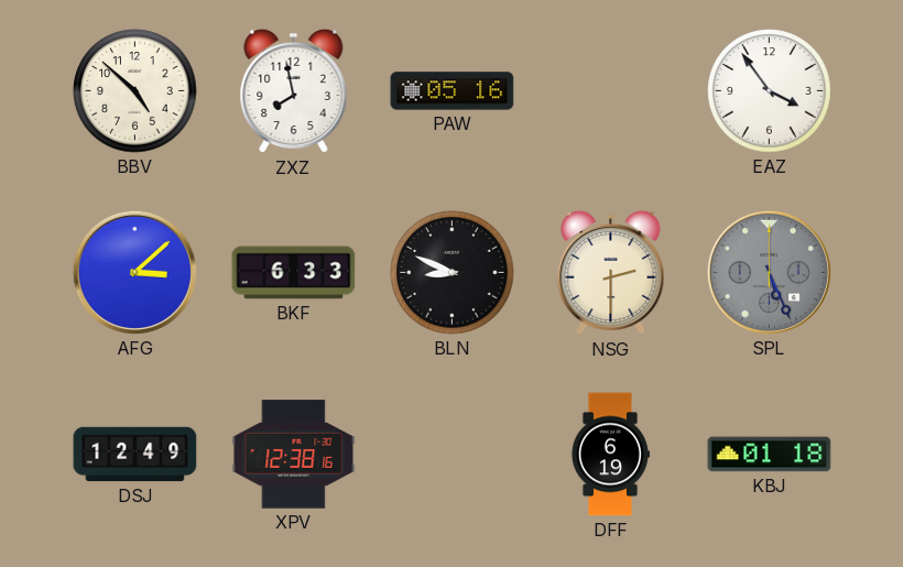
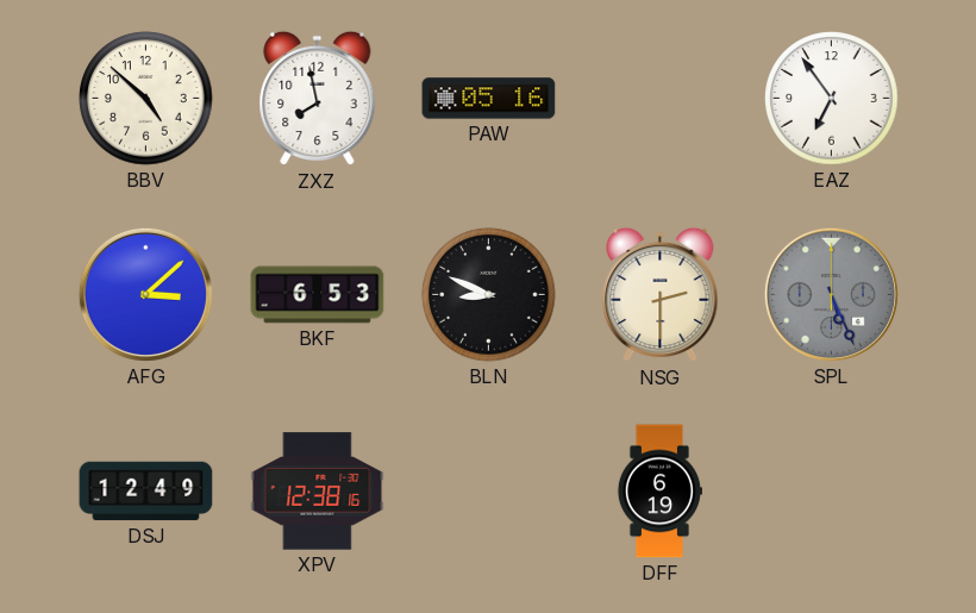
EAZ: 3:54 -> 6:54
BKF: 6:33 -> 6:53
KBJ: 01:18 -> none
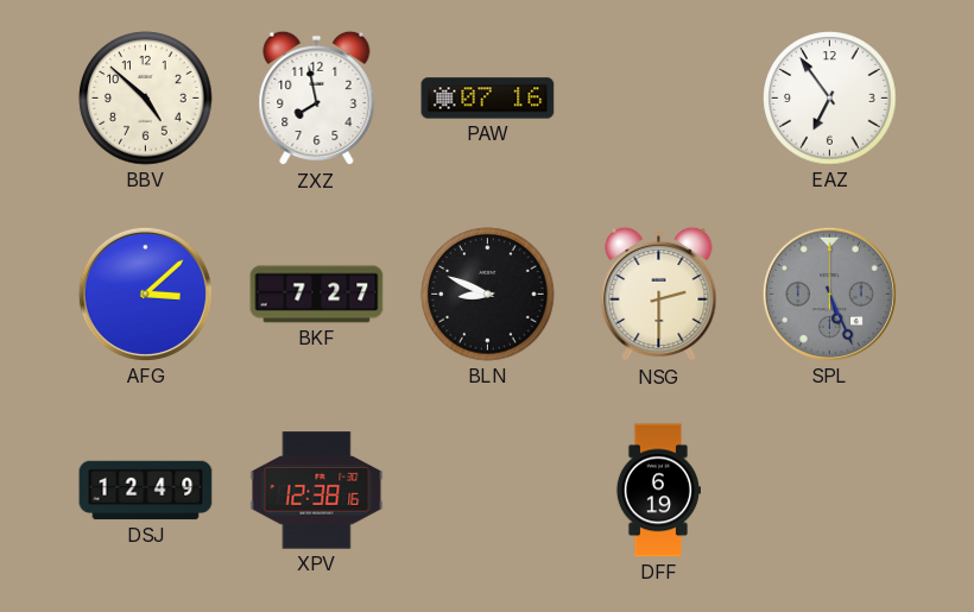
PAW: 05:16 -> 07:16
BKF: 6:53 -> 7:27
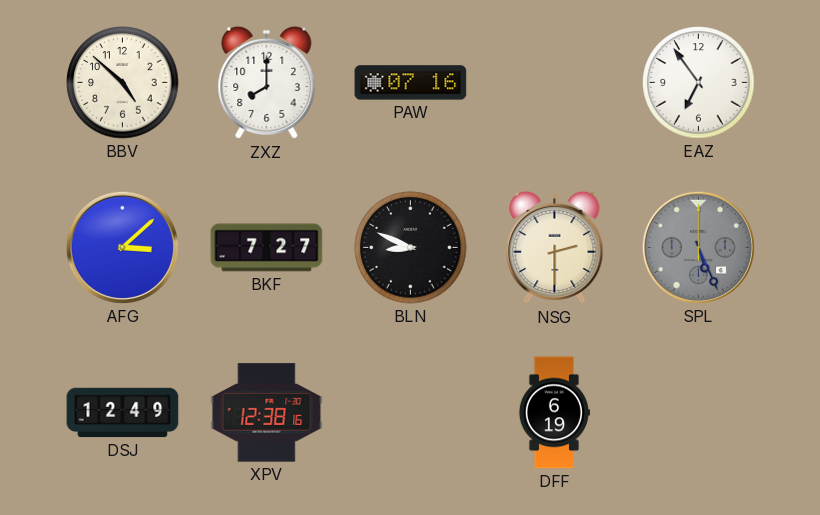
ZXZ: 7:58 -> 8:00
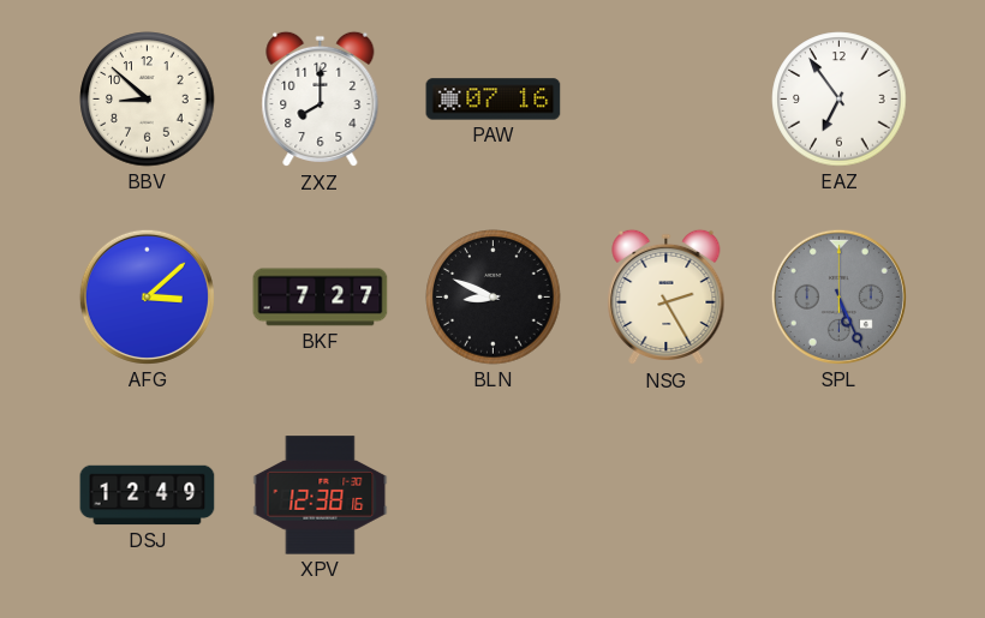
BBV: 4:52 -> 8:52
NSG: 2:30 -> 2:25
DFF: 6:19 -> none
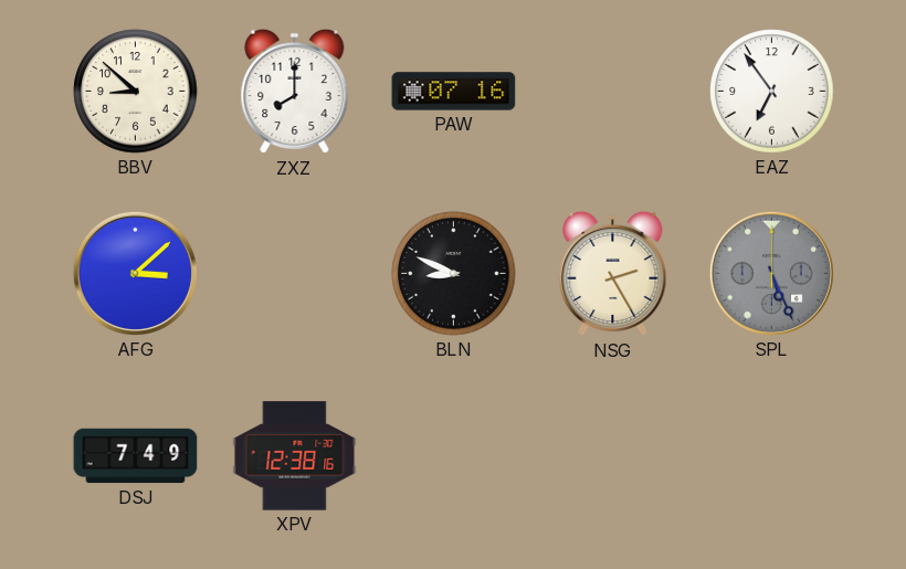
BKF: 7:27 -> none
DSJ: 12:49 -> 7:49
